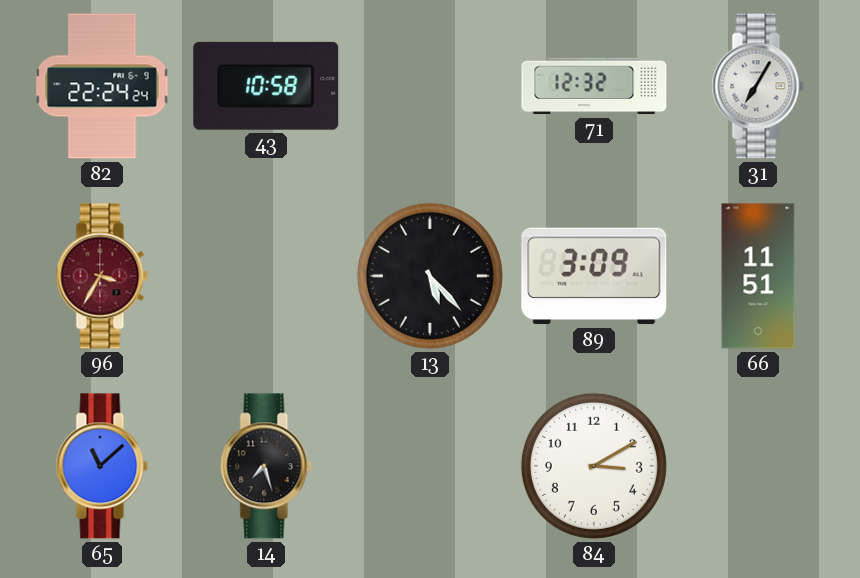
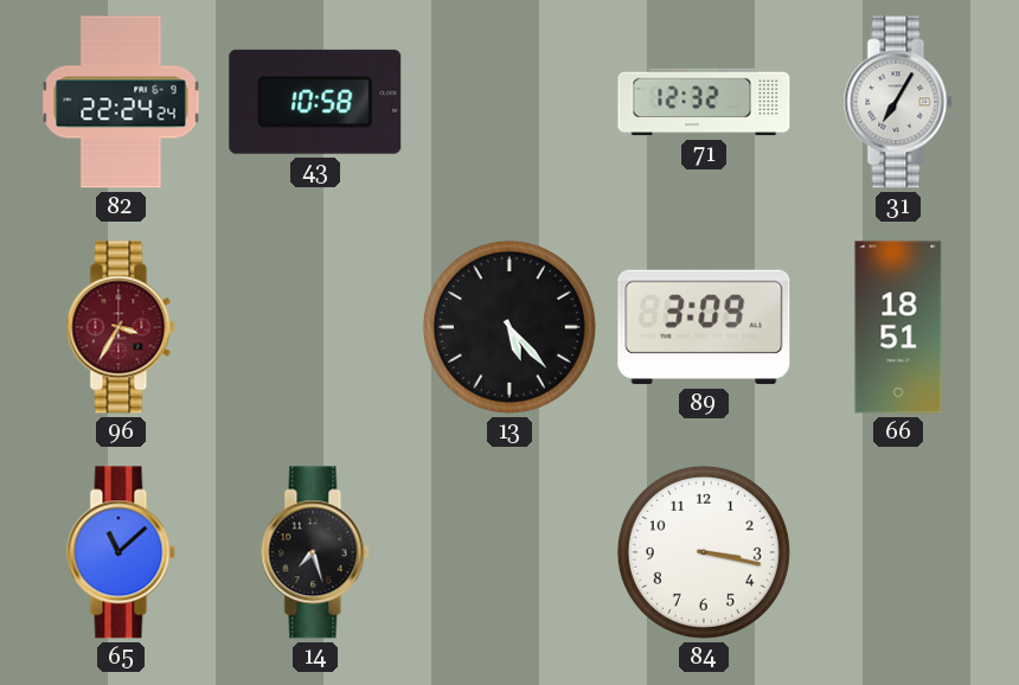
66: 11:51 -> 18:51
84: 3:10 -> 3:17
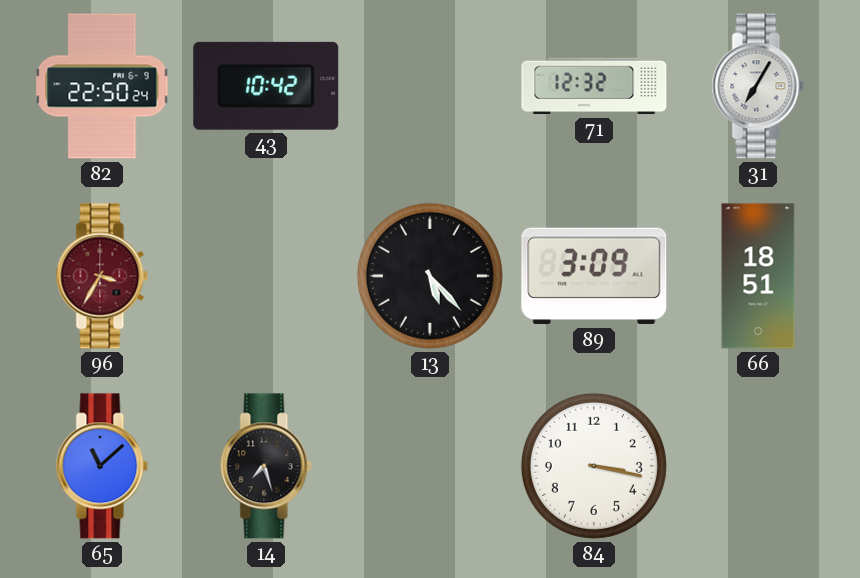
82: 22:24 -> 22:50
43: 10:58 -> 10:42
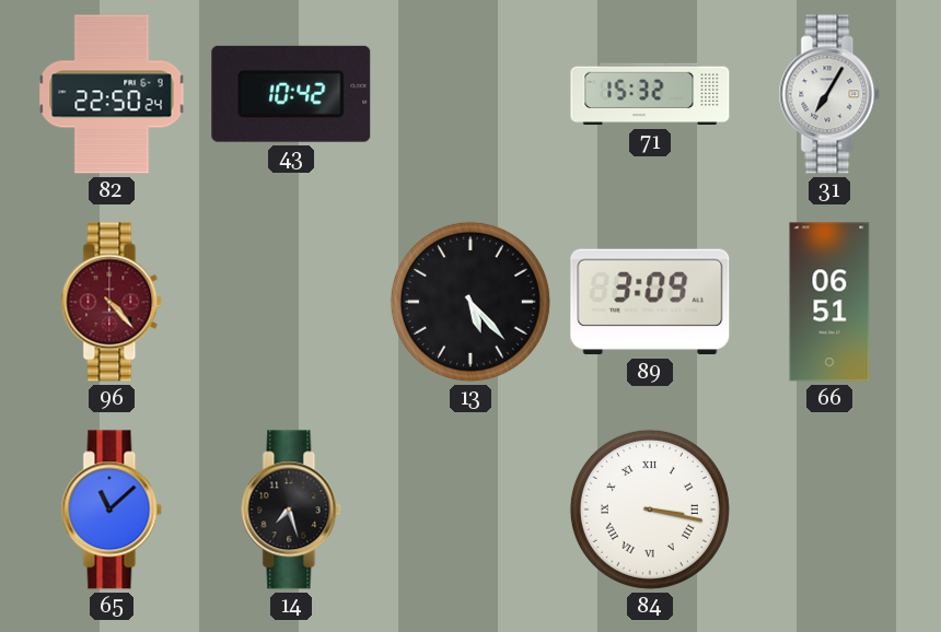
71: 12:32 -> 15:32
96: 3:35 -> 4:23
66: 18:51 -> 06:51
84 numerals: Arabic -> Roman
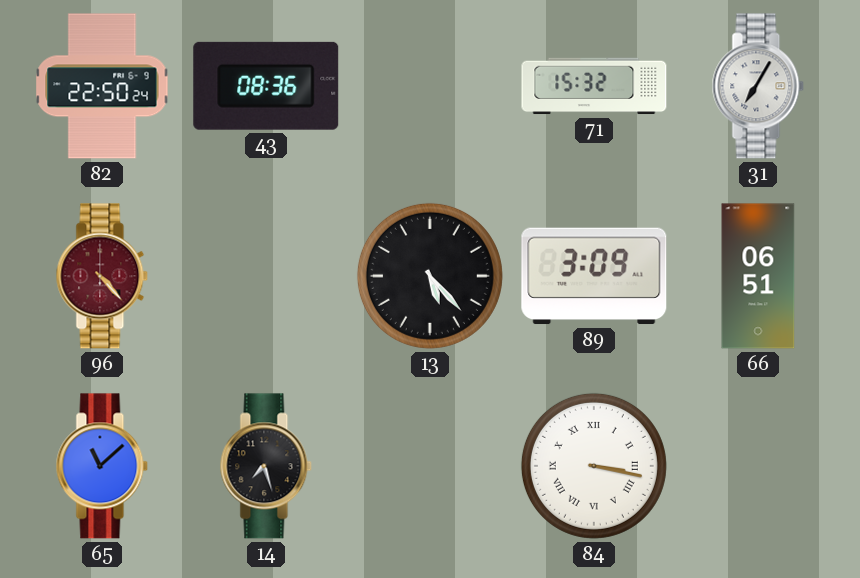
43: 10:42 -> 08:36
